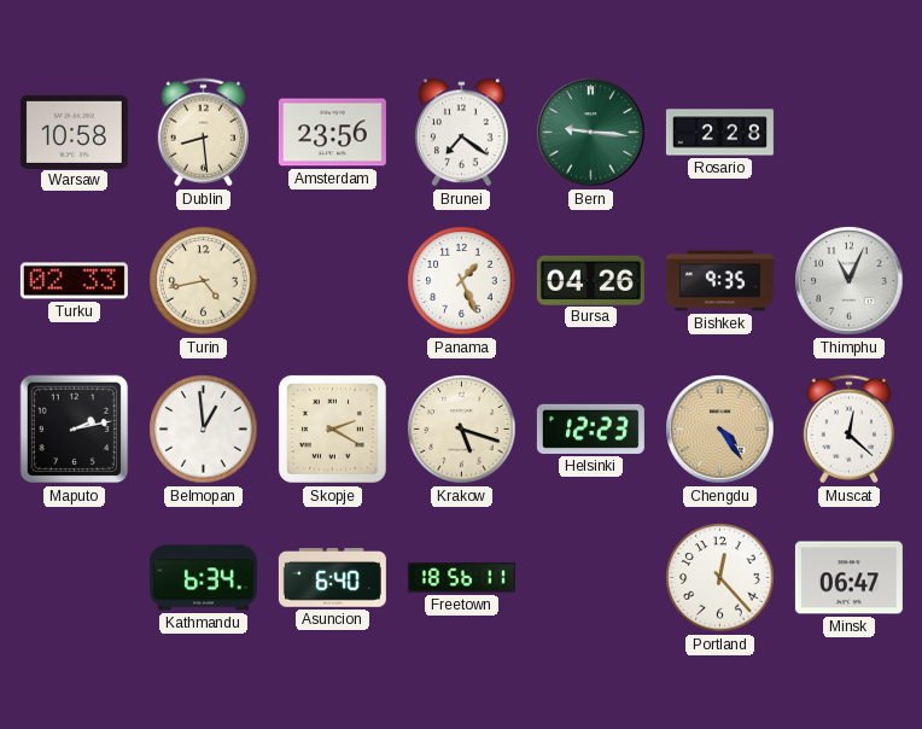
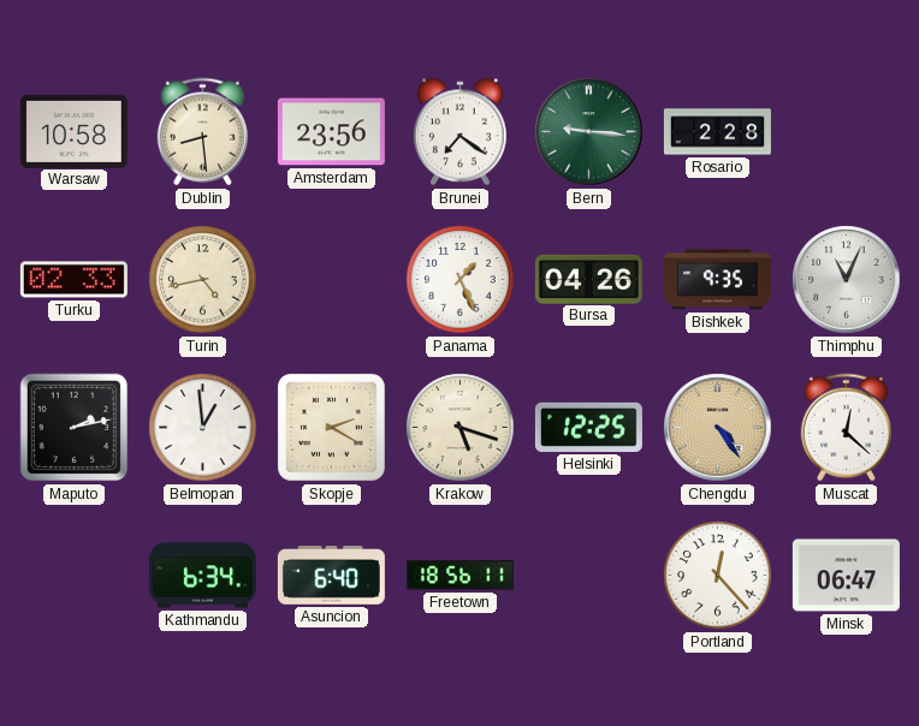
Helsinki: 12:23 -> 12:25
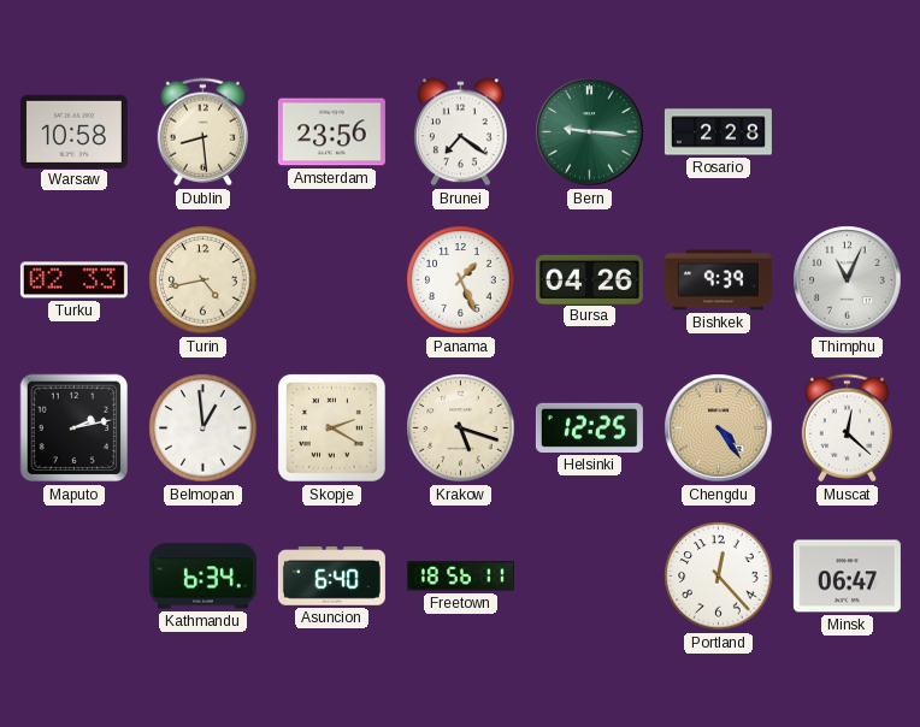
Bishkek: 9:35 -> 9:39
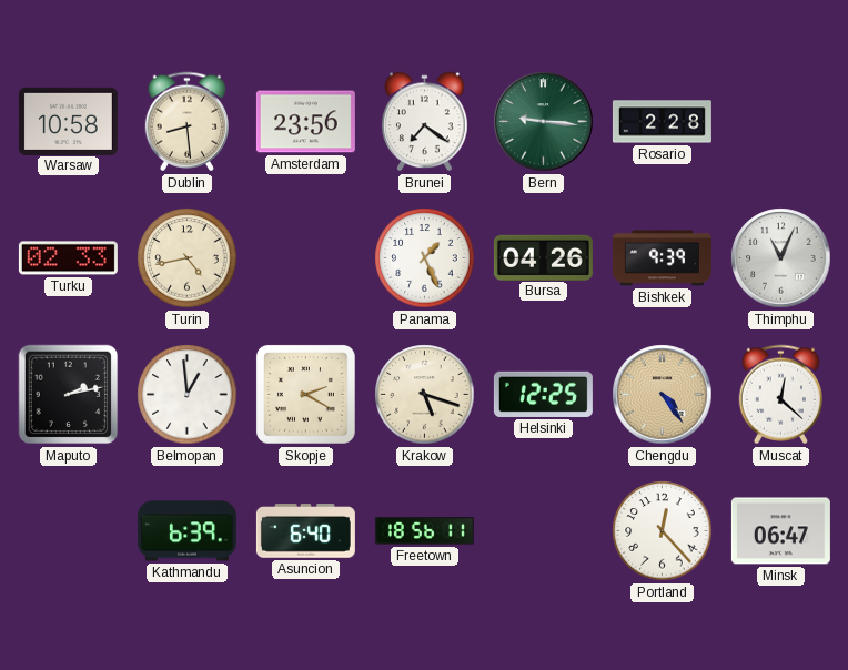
Kathmandu: 6:34 -> 6:39
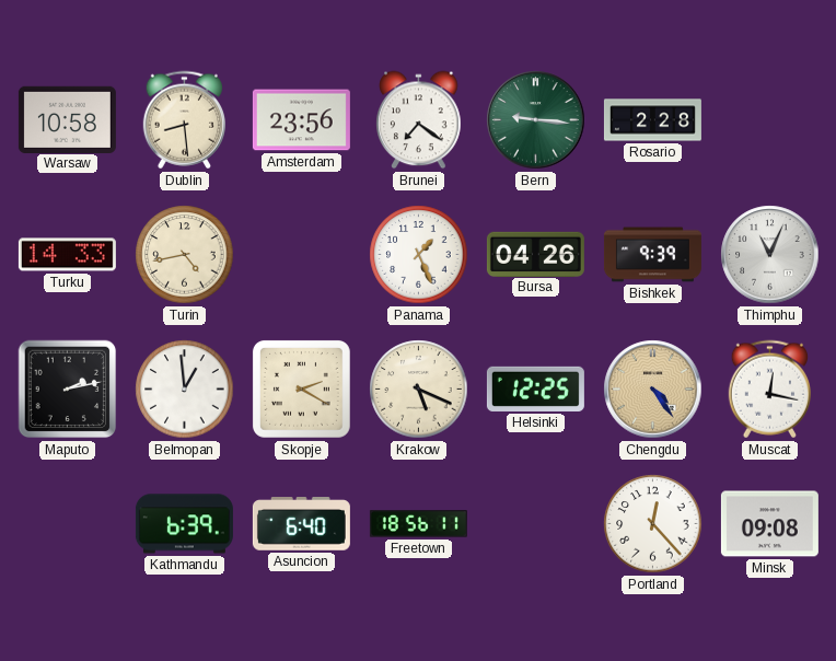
Turku: 02:33 -> 14:33
Krakow: 5:18 -> 5:19
Muscat: 12:22 -> 12:17
Minsk: 06:47 -> 09:08
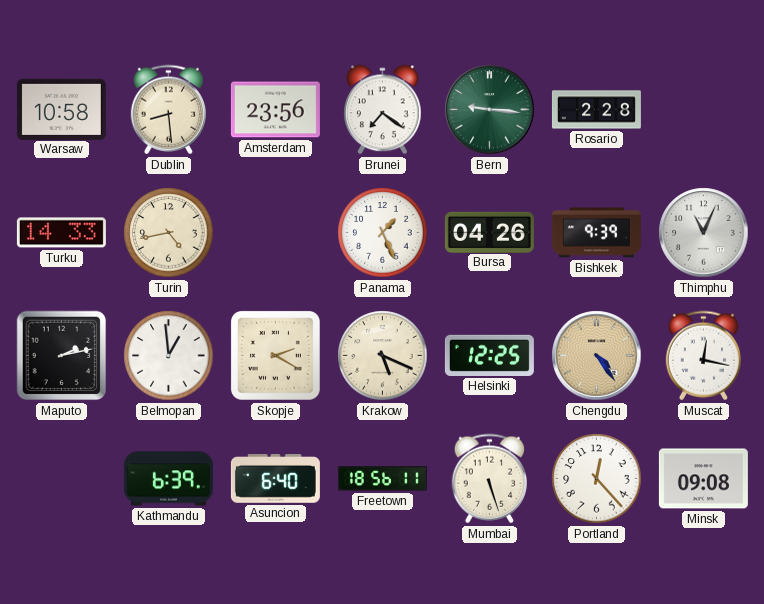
Mumbai: none -> 5:27
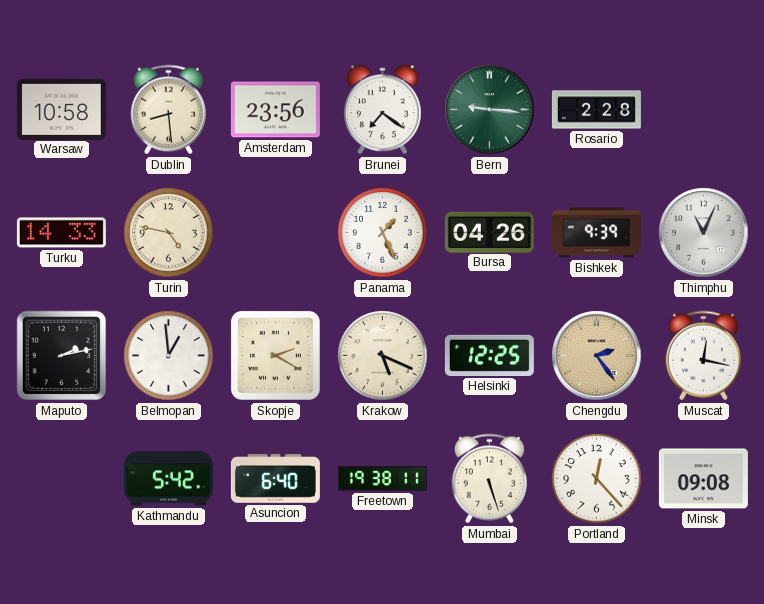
Turin: 4:43 -> 4:47
Chengdu: 4:24 -> 2:24
Kathmandu: 6:39 -> 5:42
Freetown: 18:56 -> 19:38
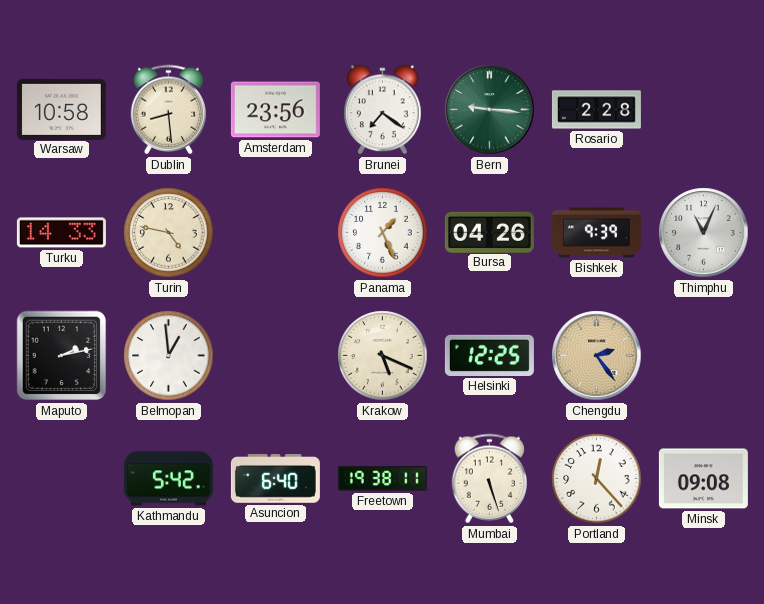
Skopje: 2:20 -> none
Muscat: 12:17 -> none
